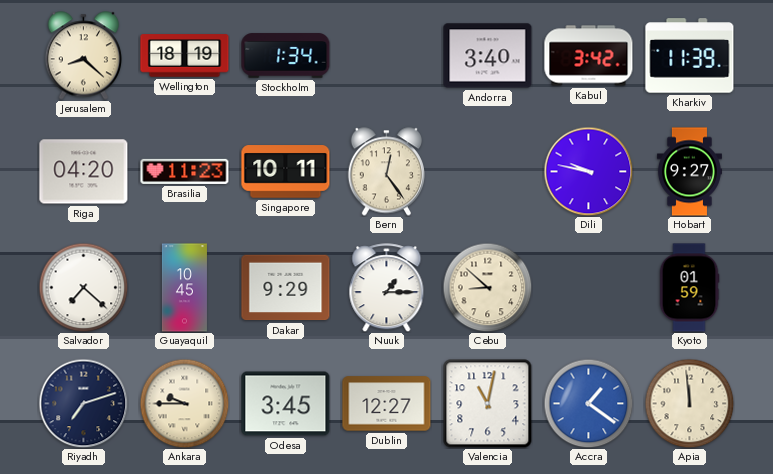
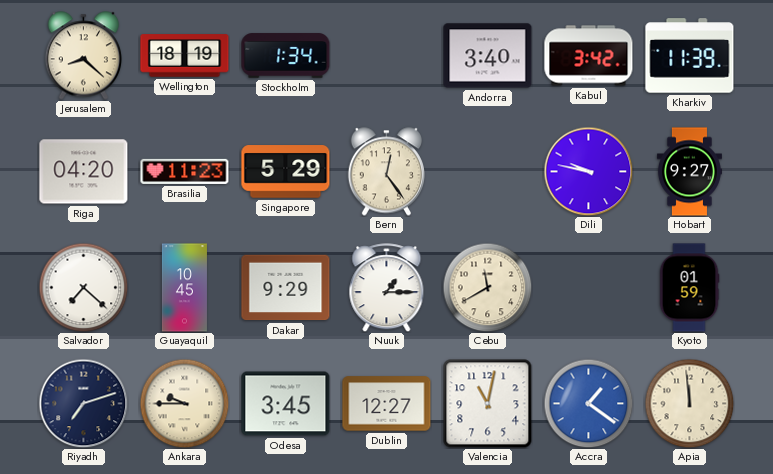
Singapore: 10:11 -> 5:29
Cebu: 8:52 -> 11:40
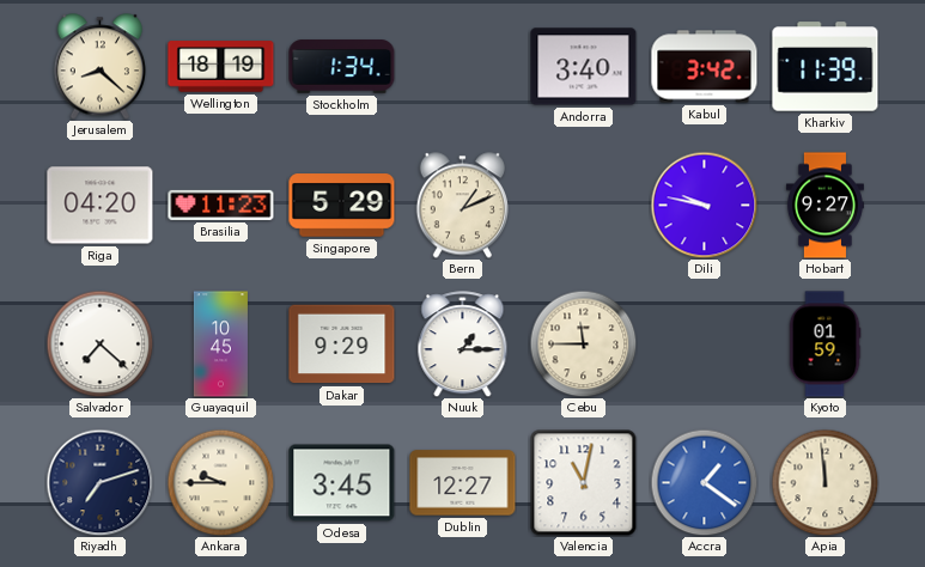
Bern: 12:24 -> 1:11
Cebu: 11:40 -> 11:45
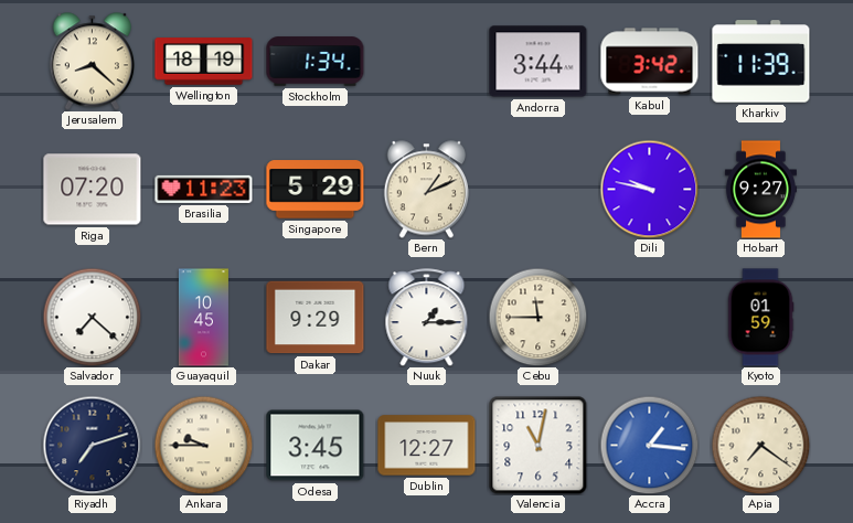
Andorra: 3:40 -> 3:44
Riga: 04:20 -> 07:20
Accra: 1:21 -> 1:16
Apia: 11:59 -> 7:21
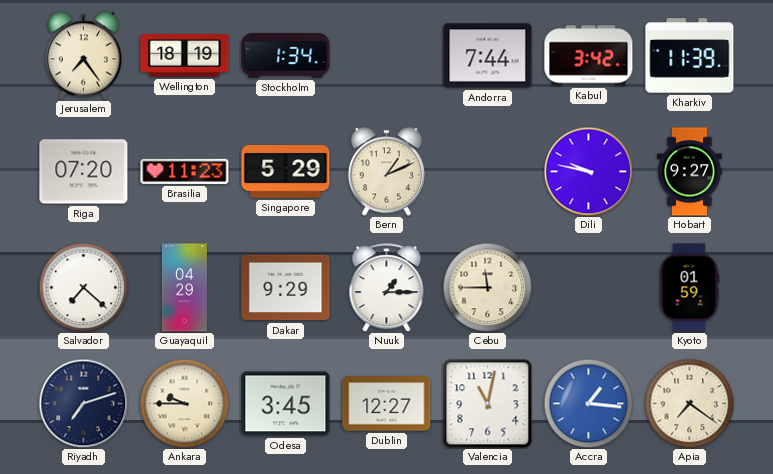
Jerusalem: 8:22 -> 7:24
Andorra: 3:44 -> 7:44
Guayaquil: 10:45 -> 04:29
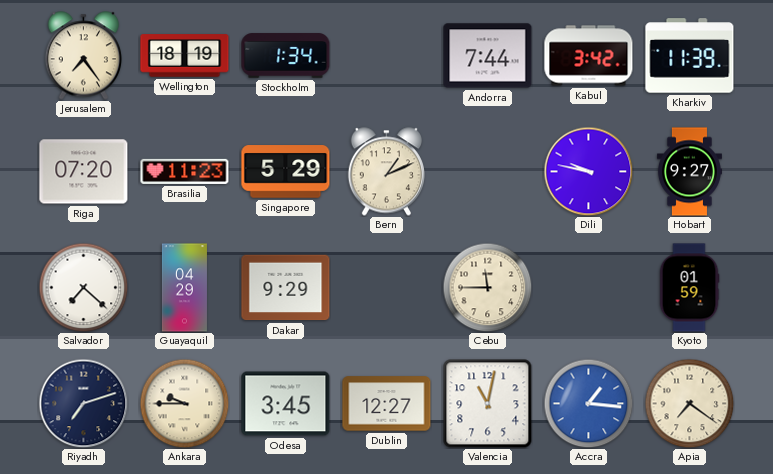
Nuuk: 1:15 -> none
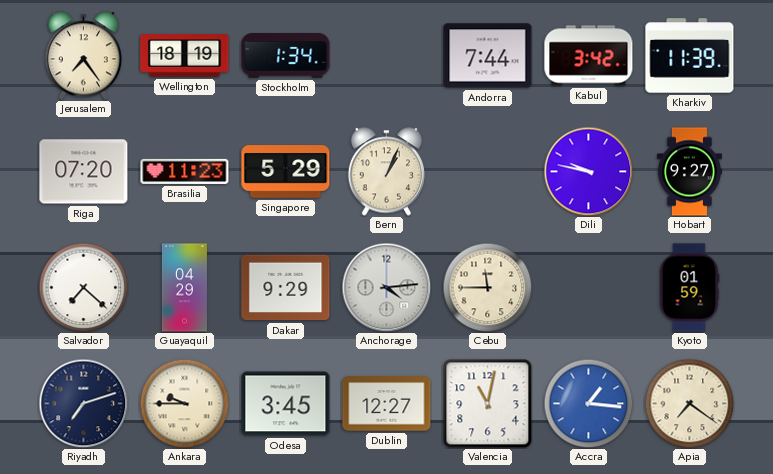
Bern: 1:11 -> 1:04
Anchorage: none -> 4:14
